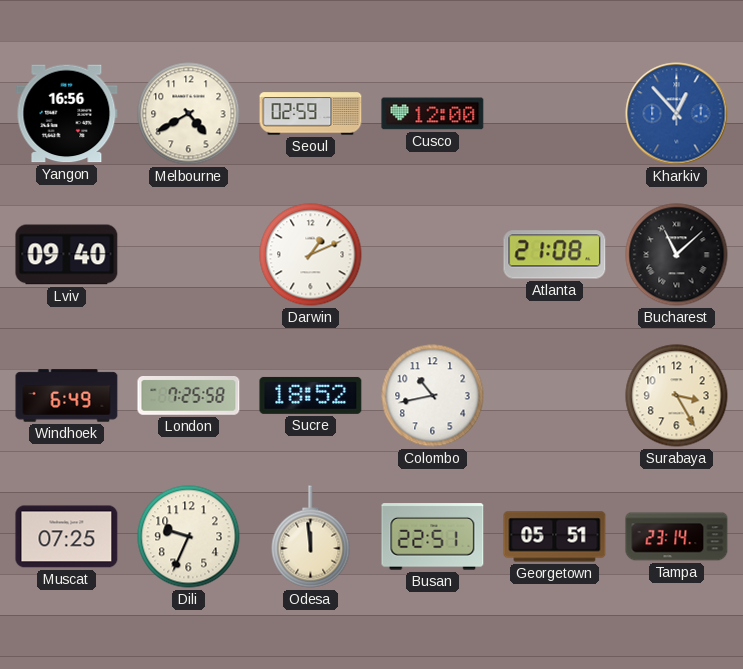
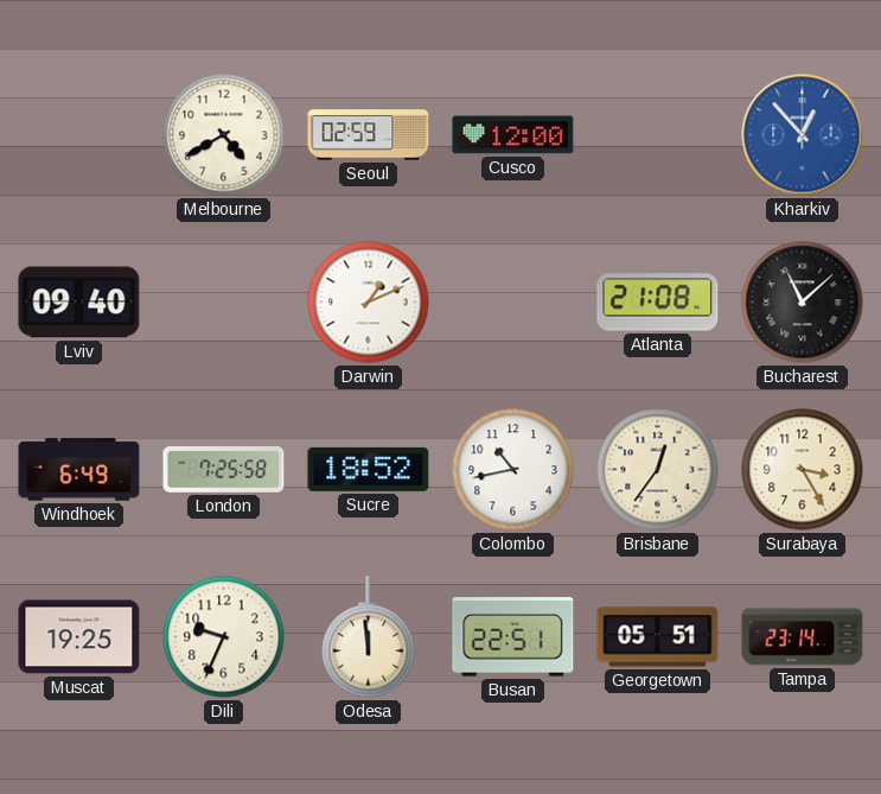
Yangon: 16:56 -> none
Brisbane: none -> 12:36
Muscat: 07:25 -> 19:25
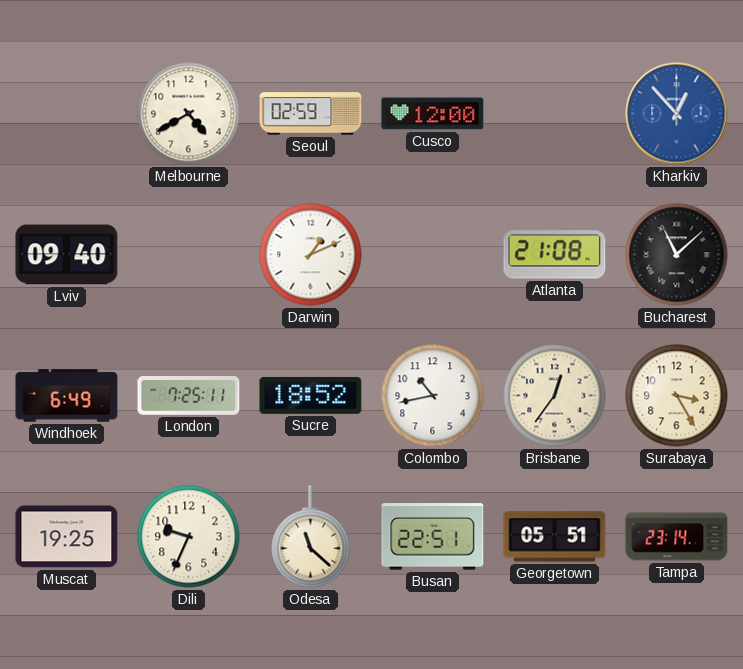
London: 7:25:58 -> 7:25:11
Odesa: 11:59 -> 11:22
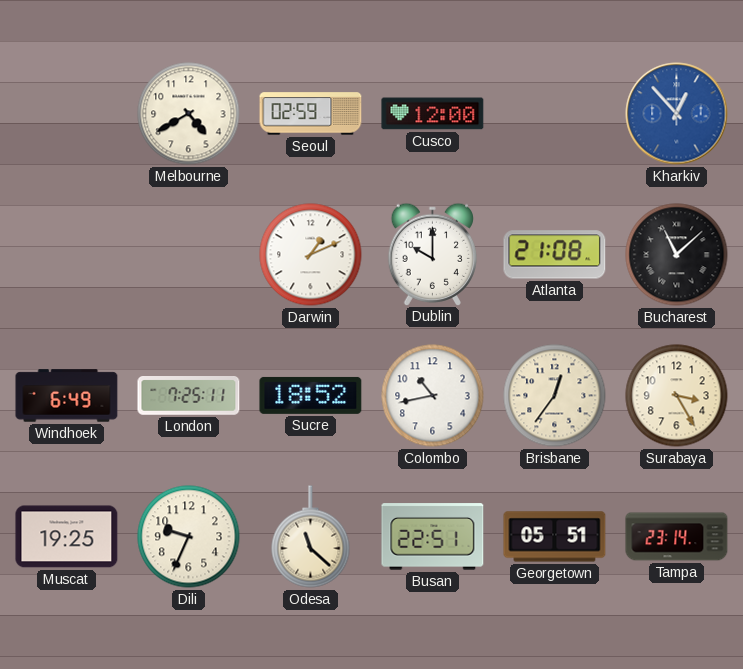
Lviv: 09:40 -> none
Dublin: none -> 10:00
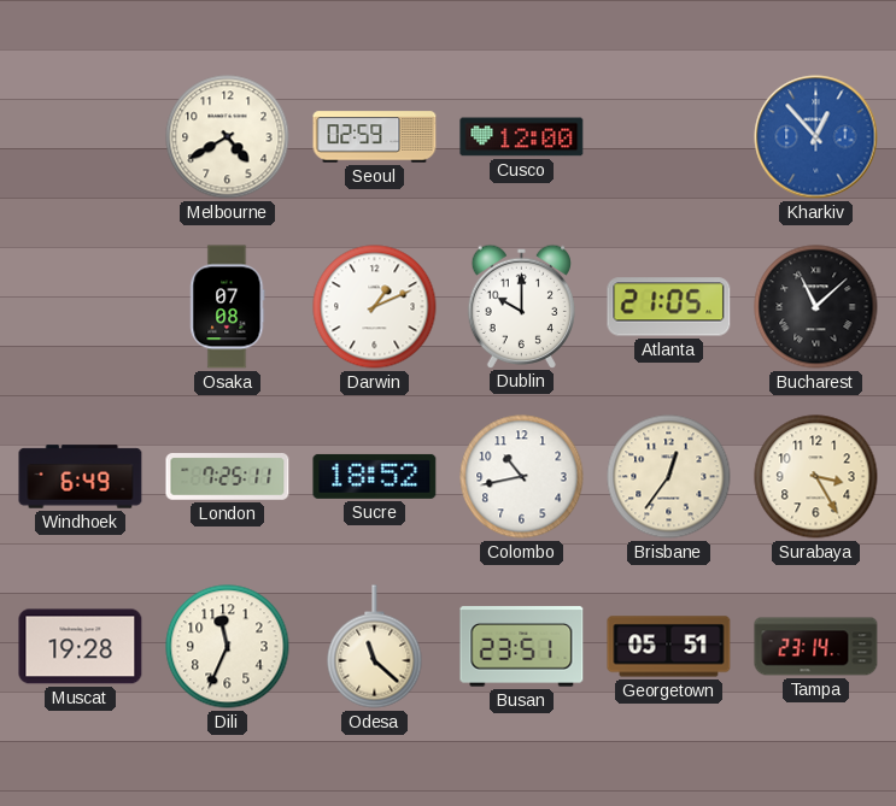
Osaka: none -> 07:08
Atlanta: 21:08 -> 21:05
Muscat: 19:25 -> 19:28
Dili: 9:34 -> 11:34
Busan: 22:51 -> 23:51
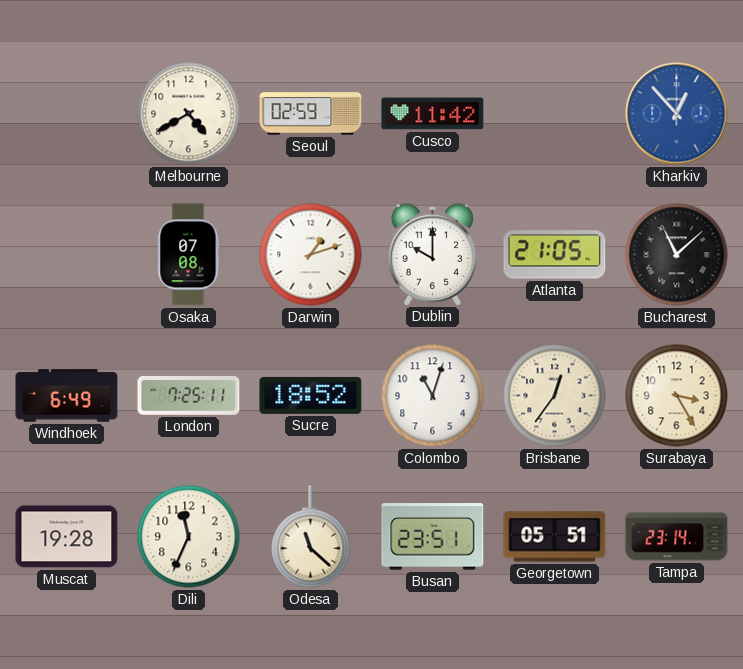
Cusco: 12:00 -> 11:42
Darwin: 1:11 -> 1:12
Colombo: 10:43 -> 11:03
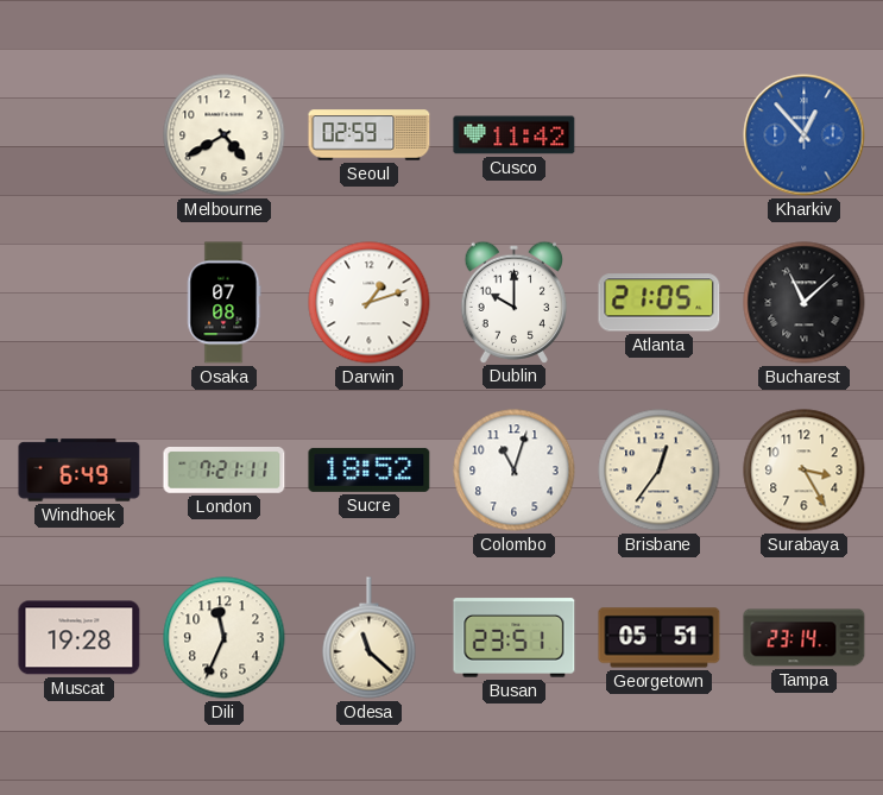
London: 7:25 -> 7:21
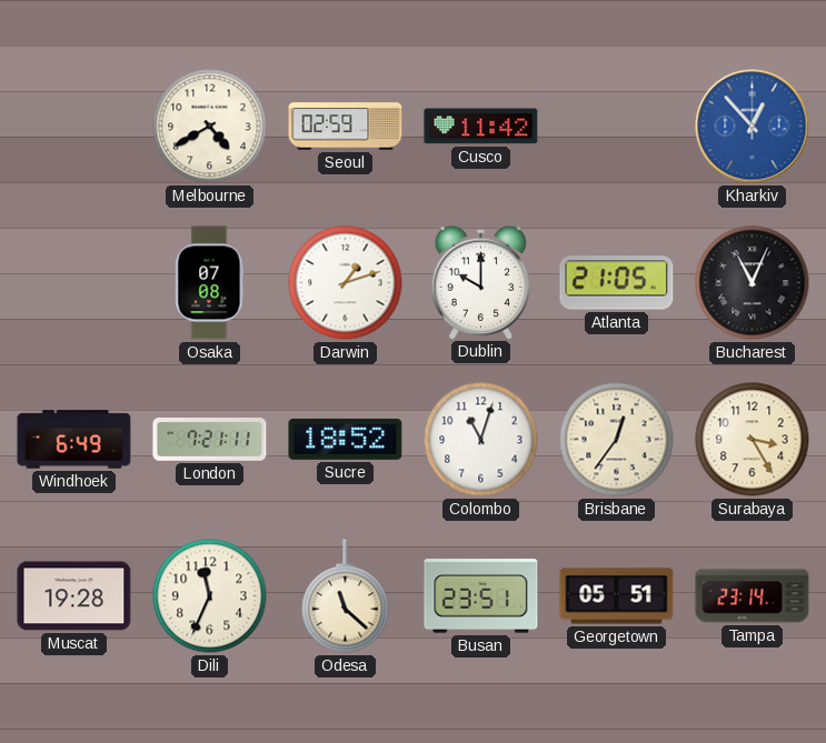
Bucharest: 11:08 -> 11:04
